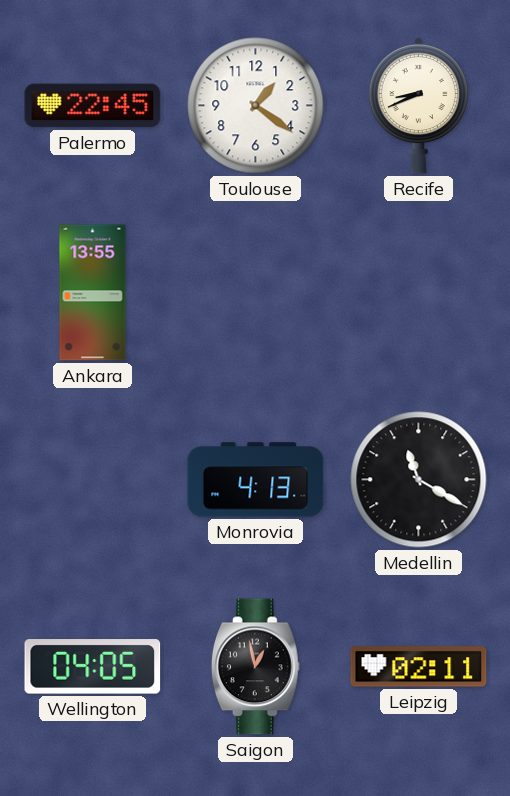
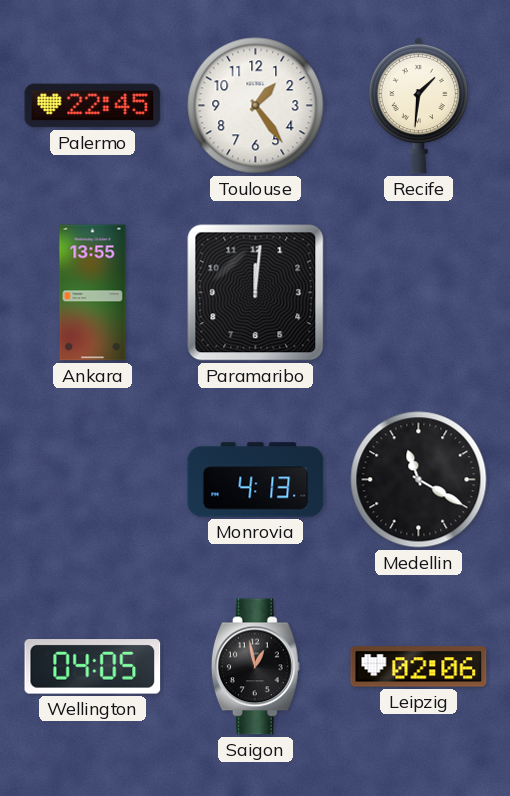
Toulouse: 1:21 -> 1:24
Recife: 8:41 -> 1:31
Paramaribo: none -> 12:01
Leipzig: 02:11 -> 02:06
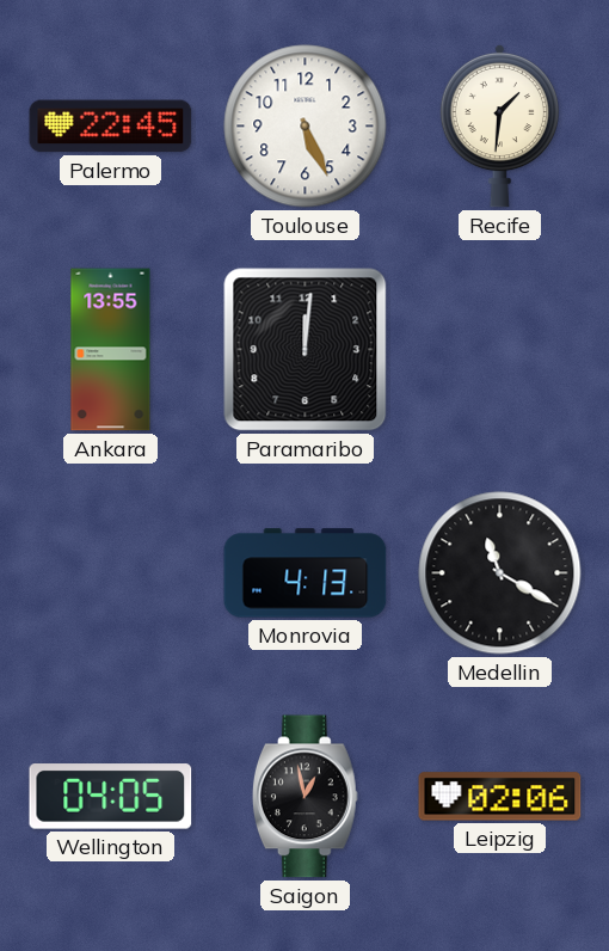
Toulouse: 1:24 -> 5:26
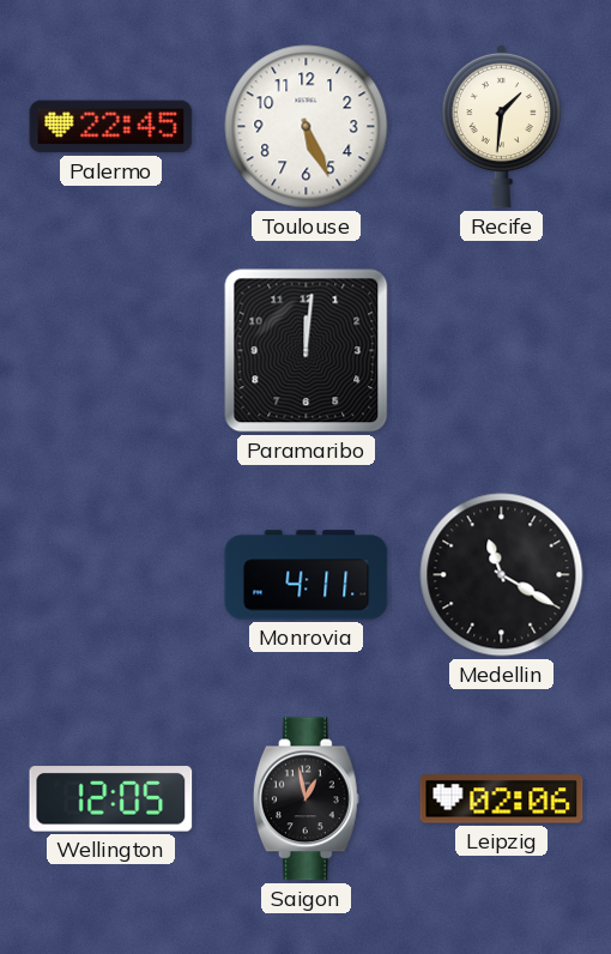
Ankara: 13:55 -> none
Monrovia: 4:13 -> 4:11
Wellington: 04:05 -> 12:05
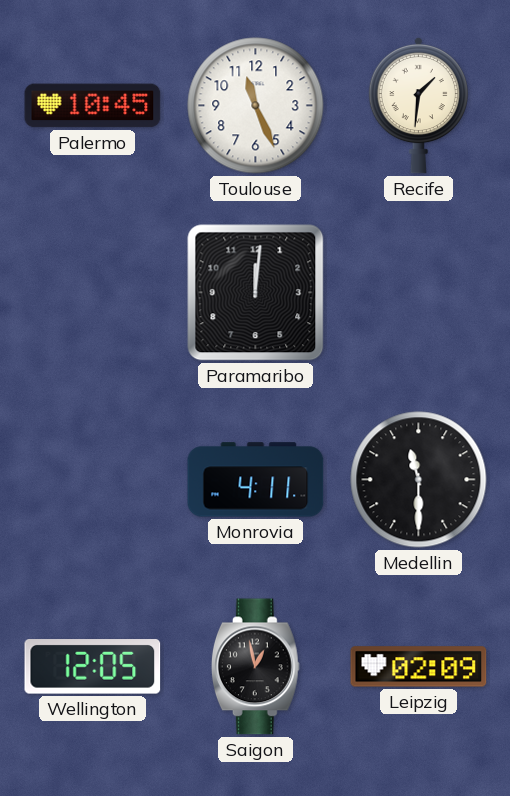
Palermo: 22:45 -> 10:45
Toulouse: 5:26 -> 11:26
Medellin: 11:20 -> 11:30
Leipzig: 02:06 -> 02:09
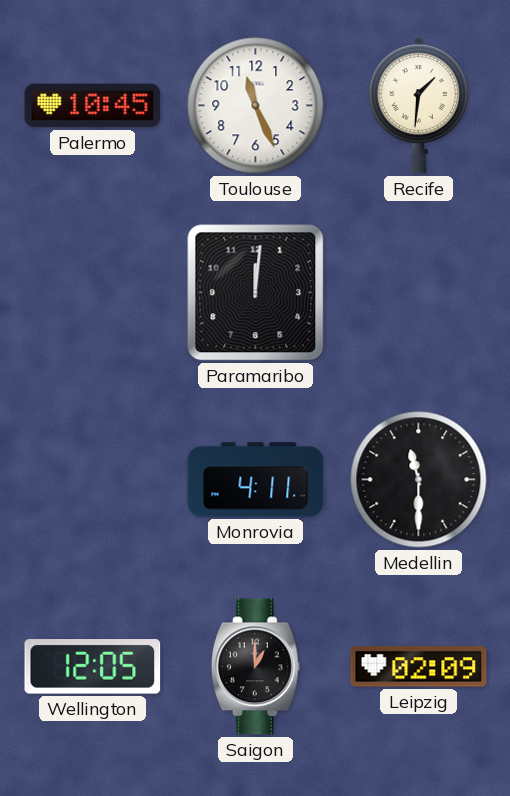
Saigon: 12:58 -> 1:00
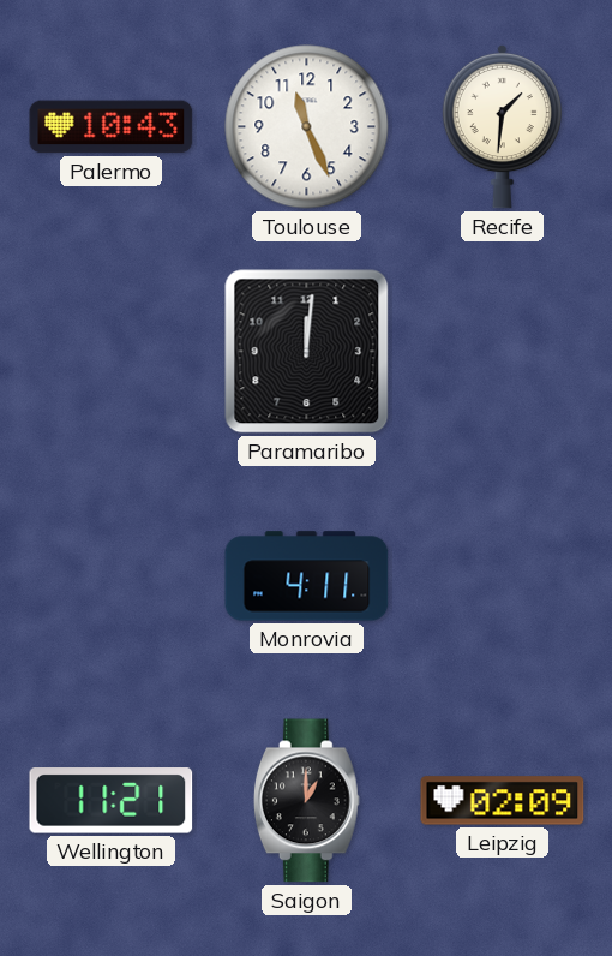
Palermo: 10:45 -> 10:43
Medellin: 11:30 -> none
Wellington: 12:05 -> 11:21
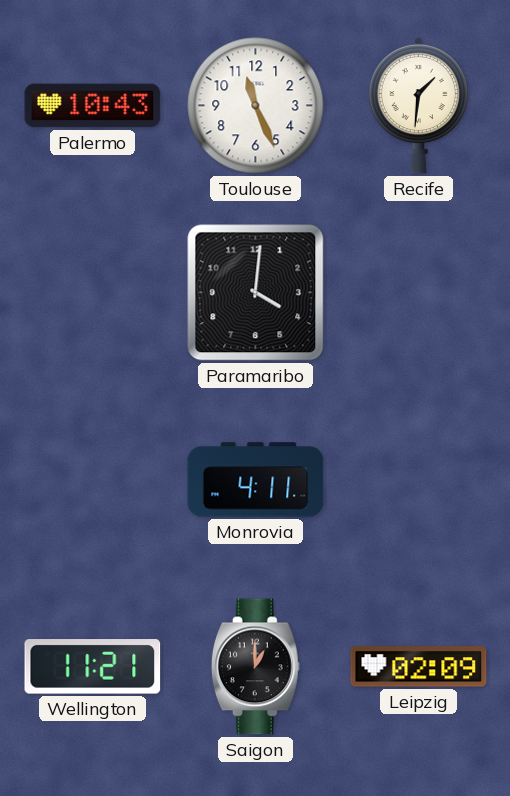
Paramaribo: 12:01 -> 4:01
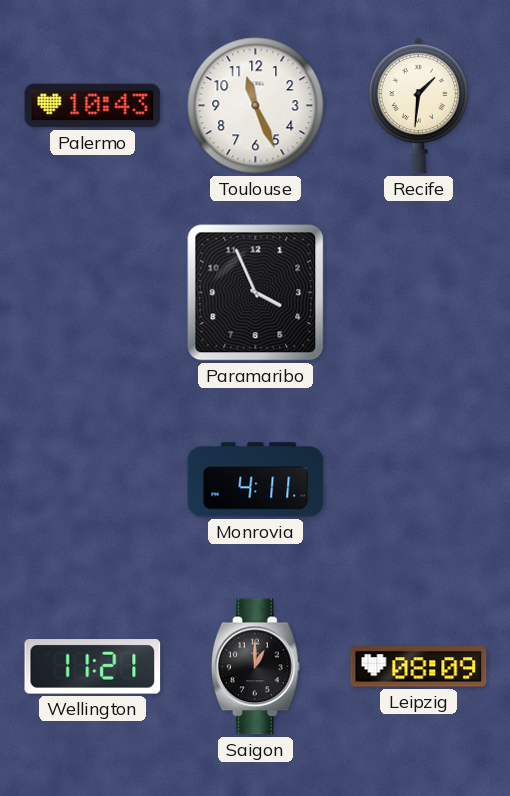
Paramaribo: 4:01 -> 3:56
Leipzig: 02:09 -> 08:09
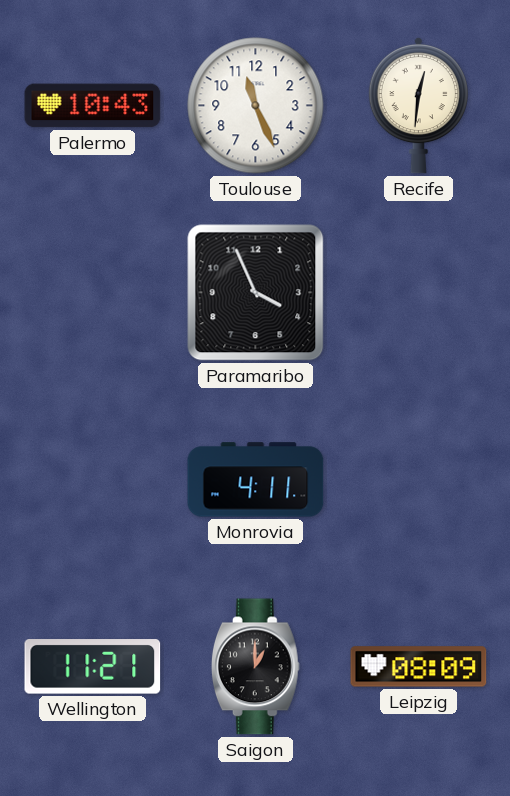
Recife: 1:31 -> 12:31
